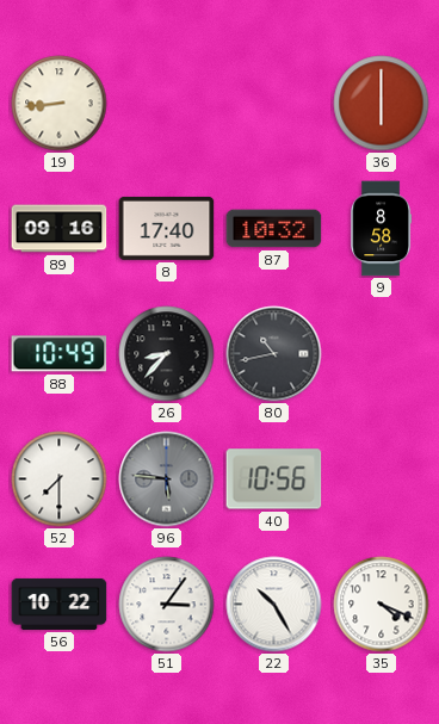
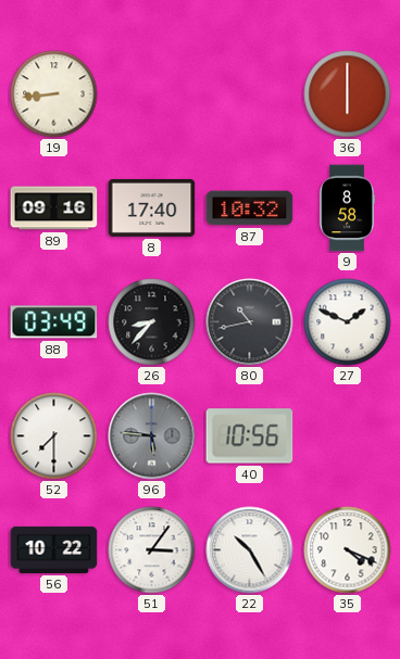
88: 10:49 -> 03:49
27: none -> 1:49
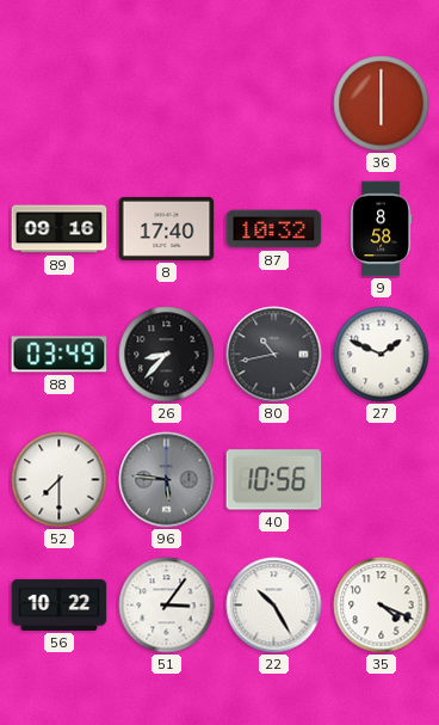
19: 8:44 -> none
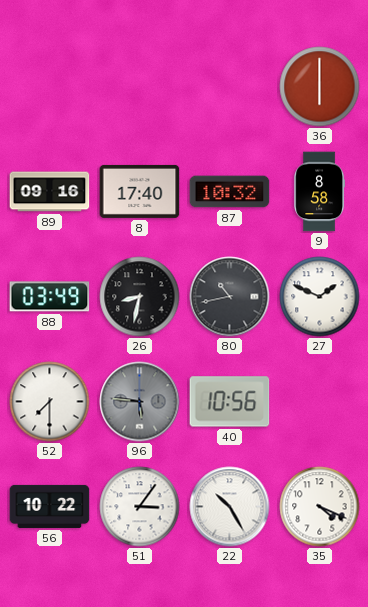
26: 8:37 -> 8:32
